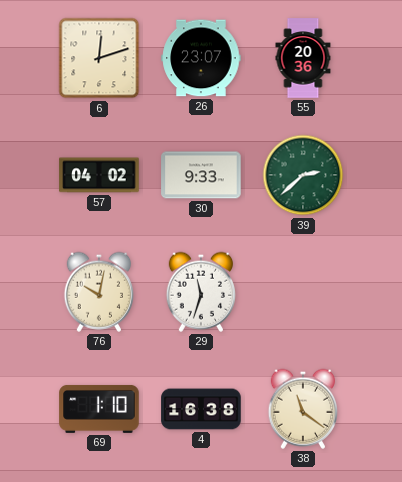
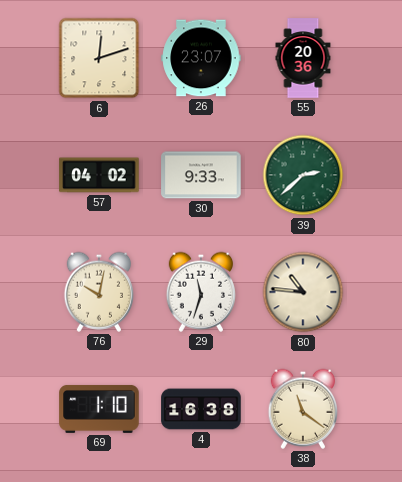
80: none -> 10:46
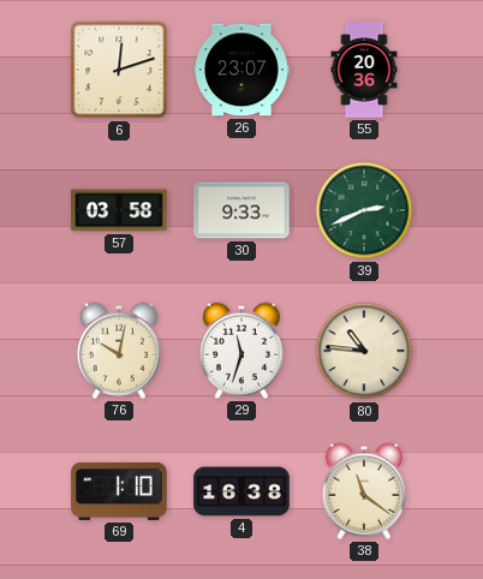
57: 04:02 -> 03:58
39: 2:38 -> 2:41
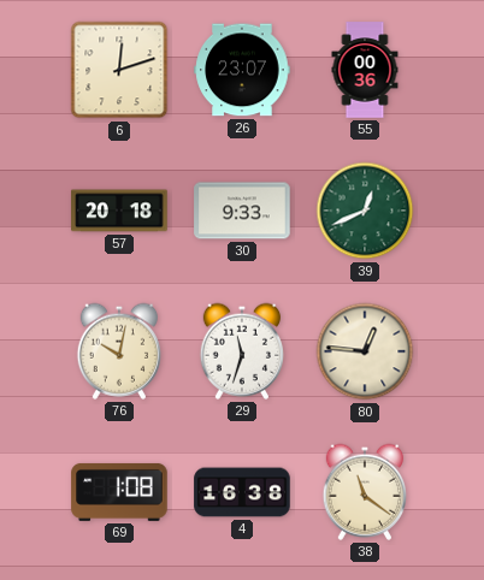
55: 20:36 -> 00:36
57: 03:58 -> 20:18
39: 2:41 -> 12:41
80: 10:46 -> 12:46
69: 1:10 -> 1:08
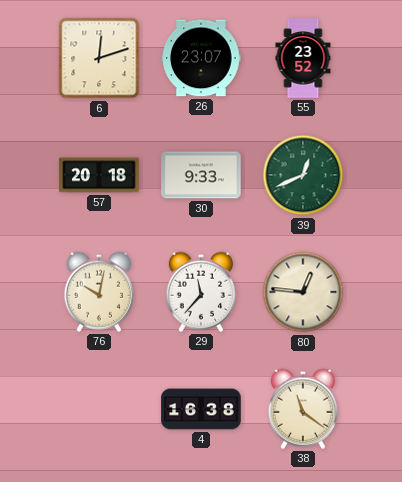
55: 00:36 -> 23:52
29: 11:33 -> 11:37
69: 1:08 -> none
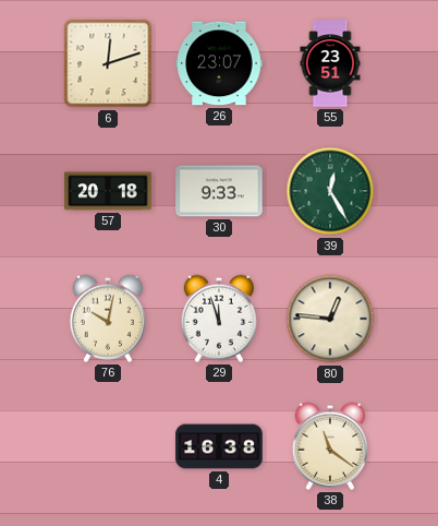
55: 23:52 -> 23:51
39: 12:41 -> 12:25
29: 11:37 -> 11:57
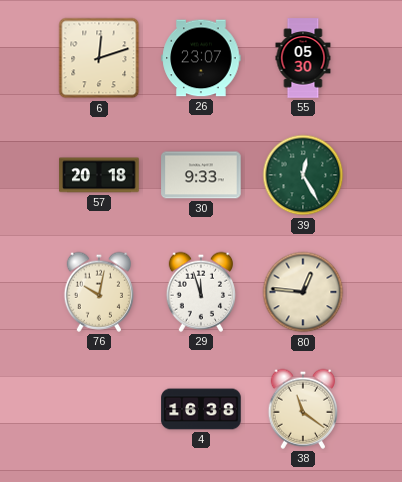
55: 23:51 -> 05:30
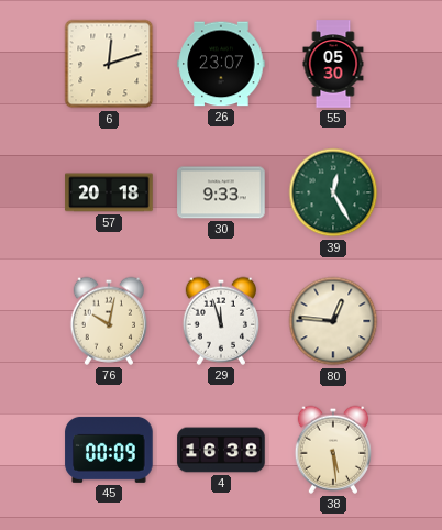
45: none -> 00:09
38: 11:21 -> 5:29
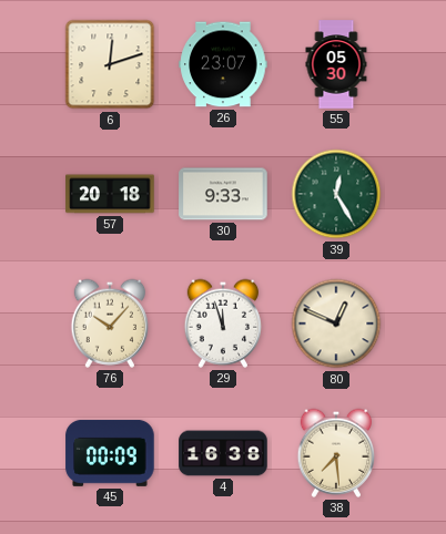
76: 10:02 -> 10:07
80: 12:46 -> 12:49
38: 5:29 -> 7:29
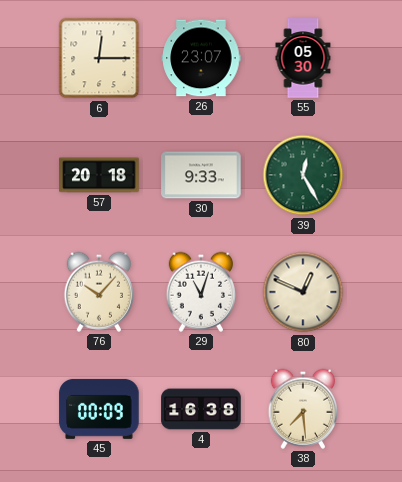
6: 12:12 -> 12:15
29: 11:57 -> 11:03
